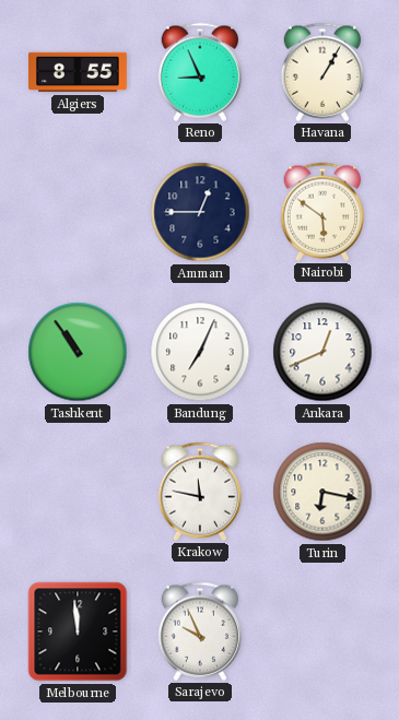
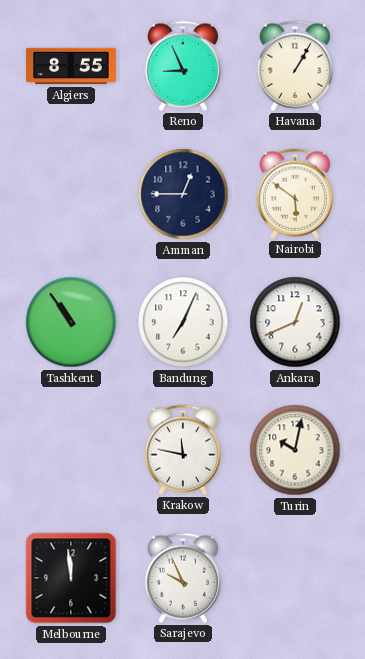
Turin: 6:17 -> 10:02
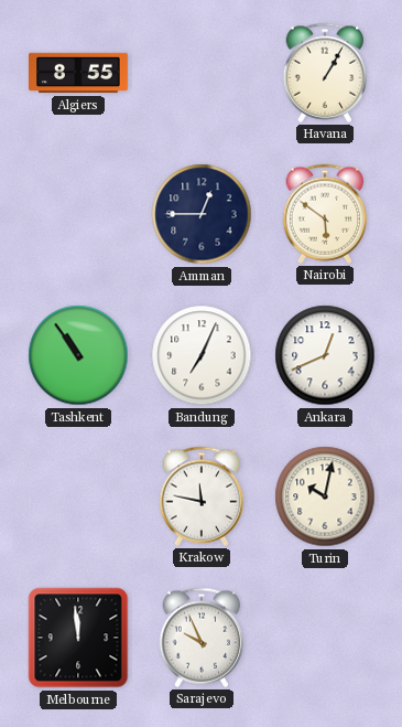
Reno: 8:56 -> none
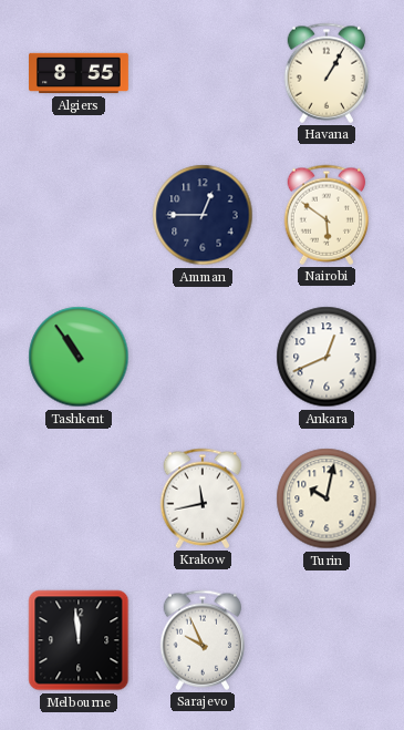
Bandung: 7:04 -> none
Krakow: 11:47 -> 11:43
